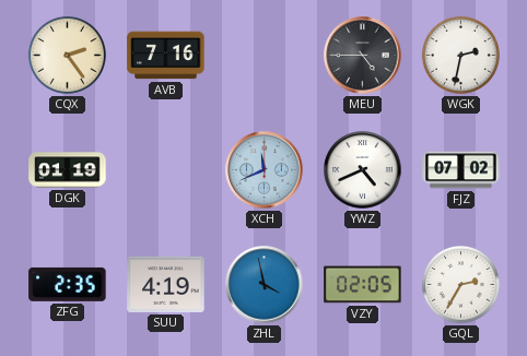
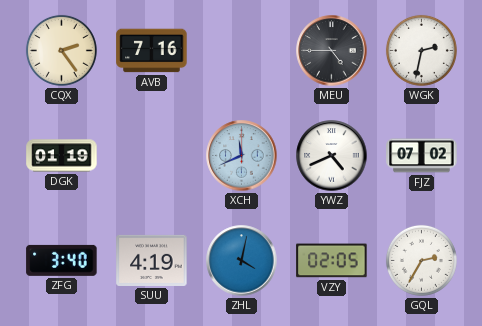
ZFG: 2:35 -> 3:40
ZHL: 3:58 -> 4:02
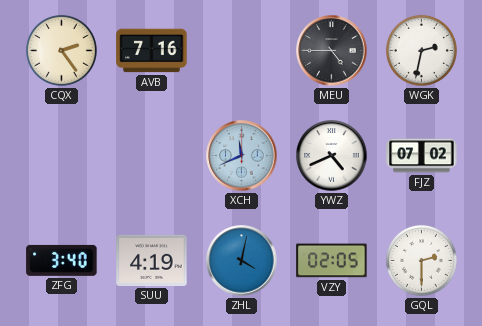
DGK: 01:19 -> none
GQL: 2:35 -> 2:30
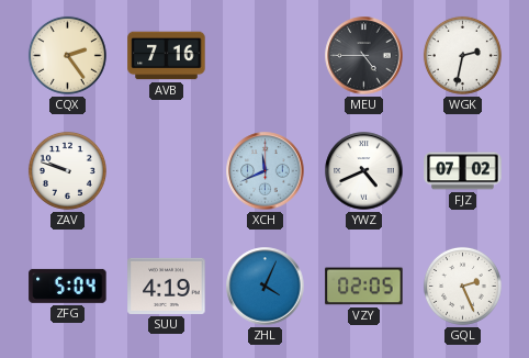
ZAV: none -> 9:48
ZFG: 3:40 -> 5:04
ZHL: 4:02 -> 4:04
GQL: 2:30 -> 2:26
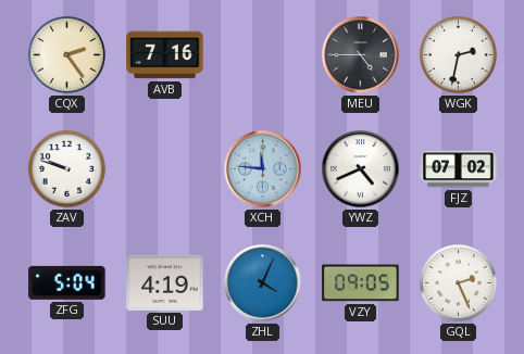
XCH: 11:41 -> 11:46
VZY: 02:05 -> 09:05
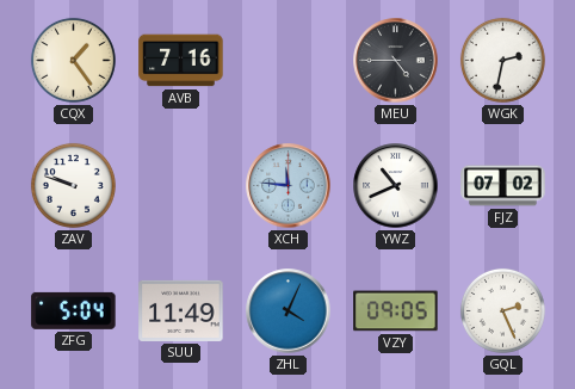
CQX: 2:24 -> 1:24
YWZ: 4:41 -> 10:41
SUU: 4:19 -> 11:49
